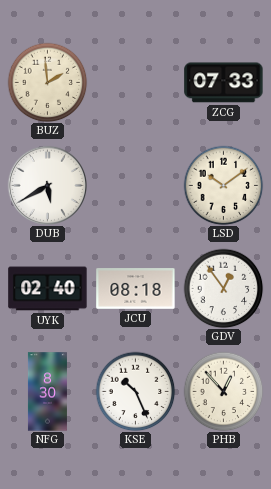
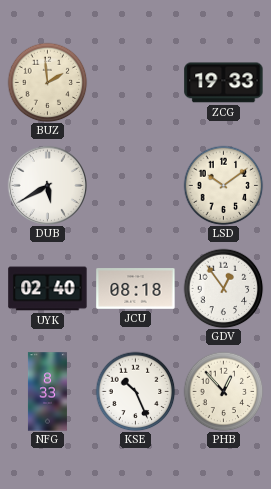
ZCG: 07:33 -> 19:33
NFG: 8:30 -> 8:33
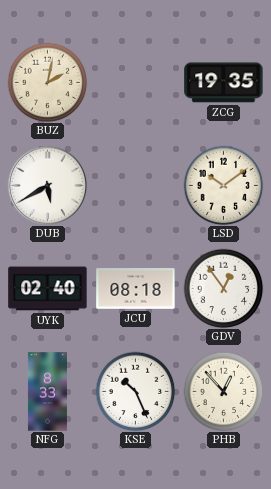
BUZ: 1:59 -> 2:02
ZCG: 19:33 -> 19:35
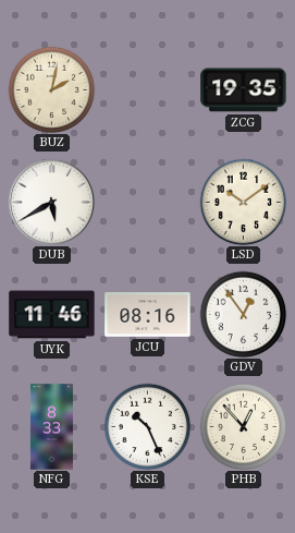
UYK: 02:40 -> 11:46
JCU: 08:18 -> 08:16
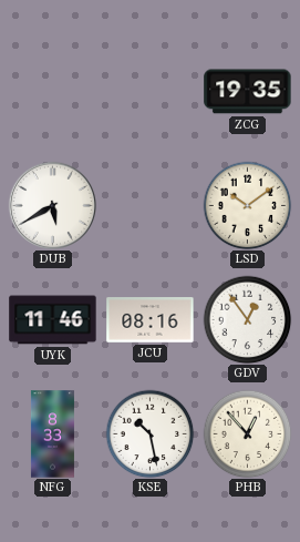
BUZ: 2:02 -> none
KSE: 10:26 -> 10:28
